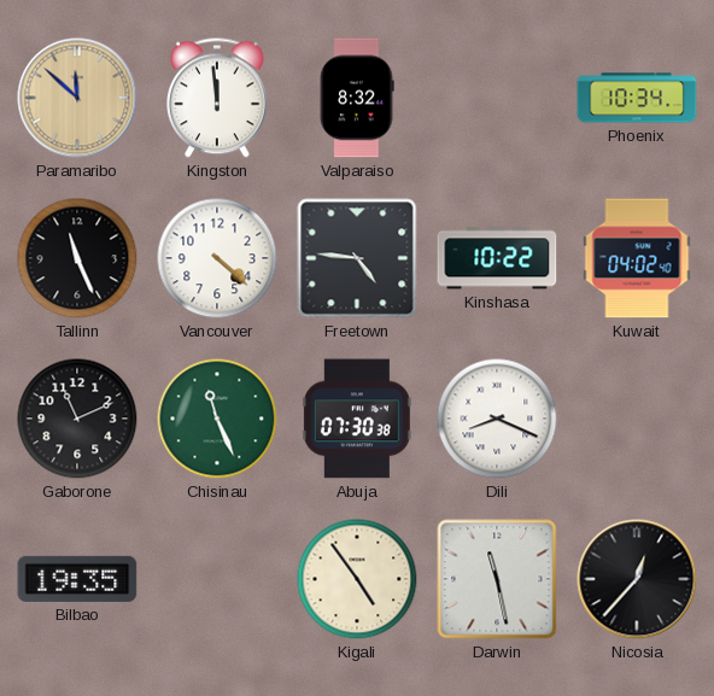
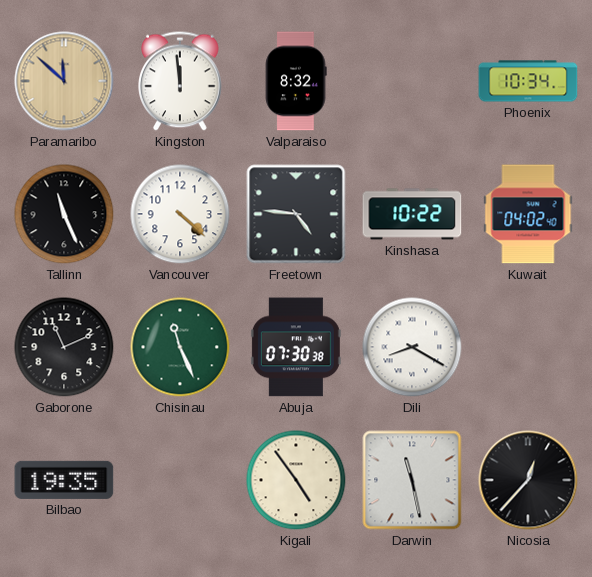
Dili: 8:19 -> 8:20
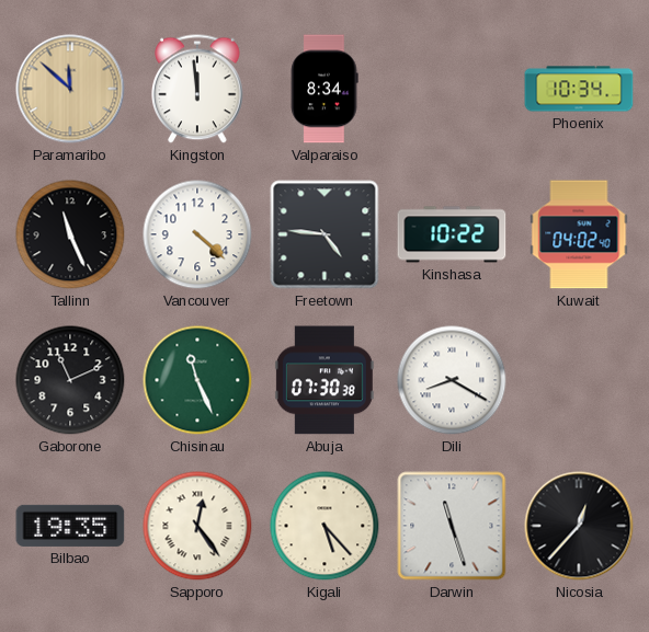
Valparaiso: 8:32 -> 8:34
Sapporo: none -> 12:24
Kigali: 4:54 -> 5:23
Darwin: 11:28 -> 11:27
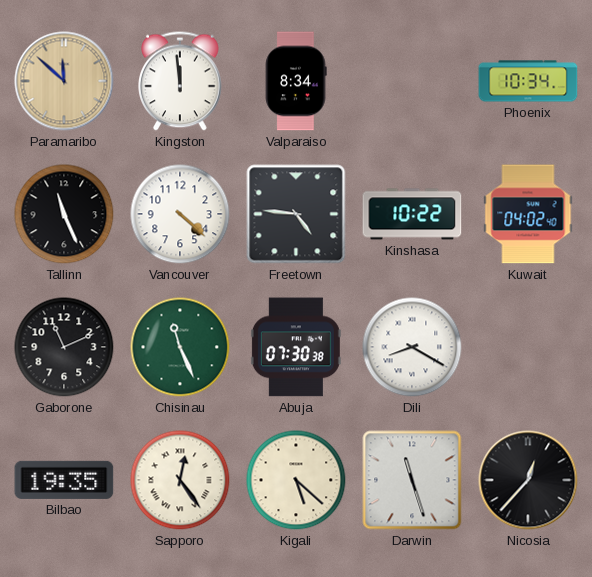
Kigali: 5:23 -> 5:22
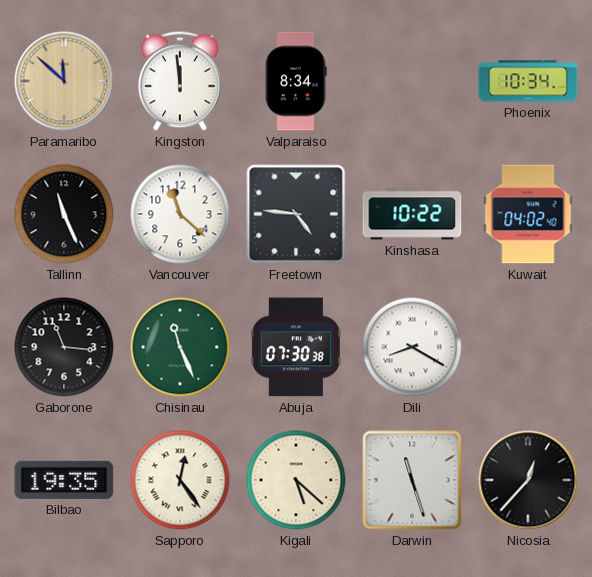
Vancouver: 4:22 -> 11:22
Gaborone: 11:11 -> 11:16
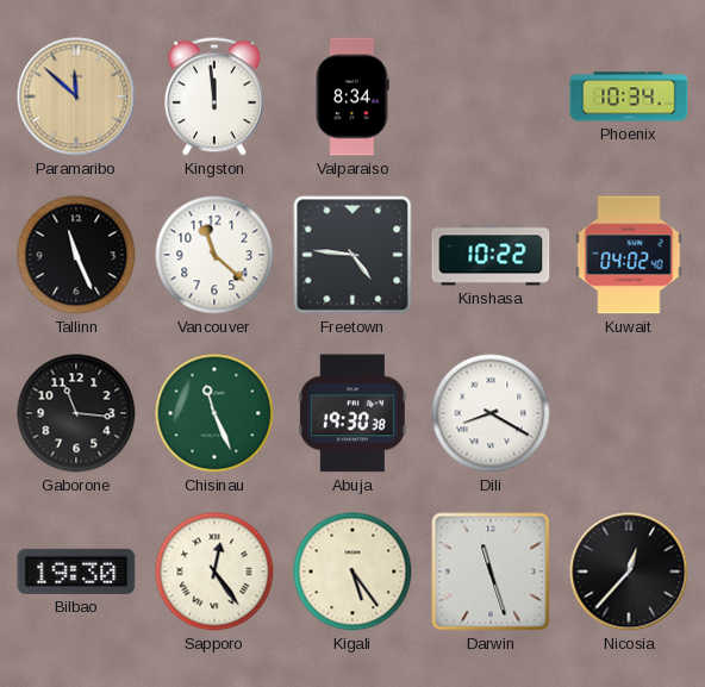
Abuja: 07:30 -> 19:30
Bilbao: 19:35 -> 19:30
Kigali: 5:22 -> 5:24
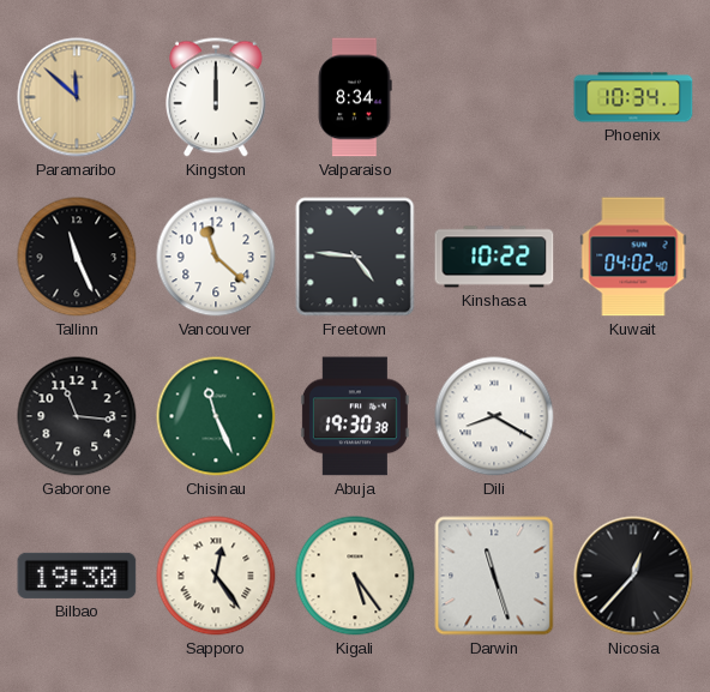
Kingston: 11:59 -> 12:00
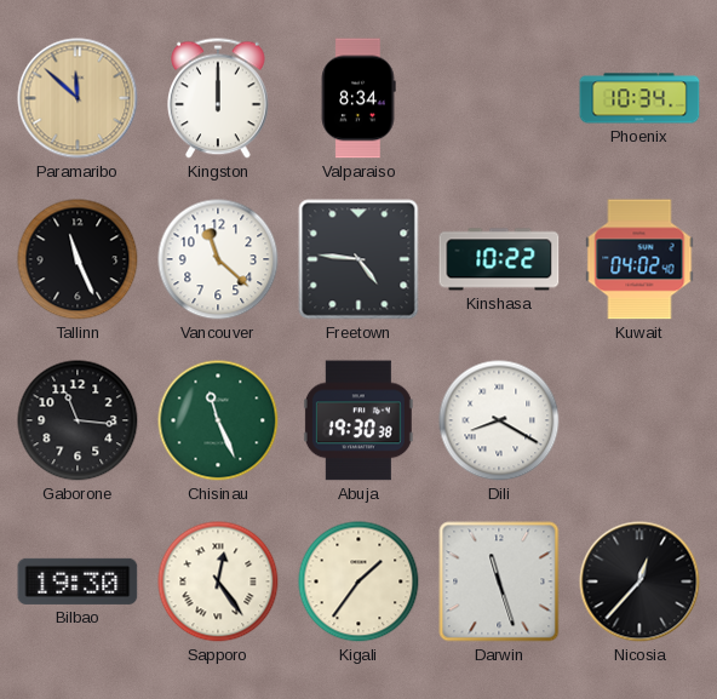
Kigali: 5:24 -> 1:36
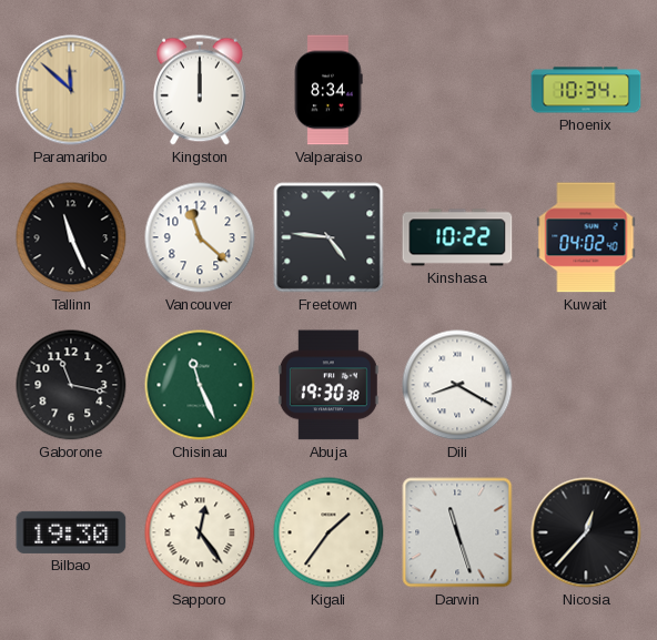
Gaborone: 11:16 -> 11:17
